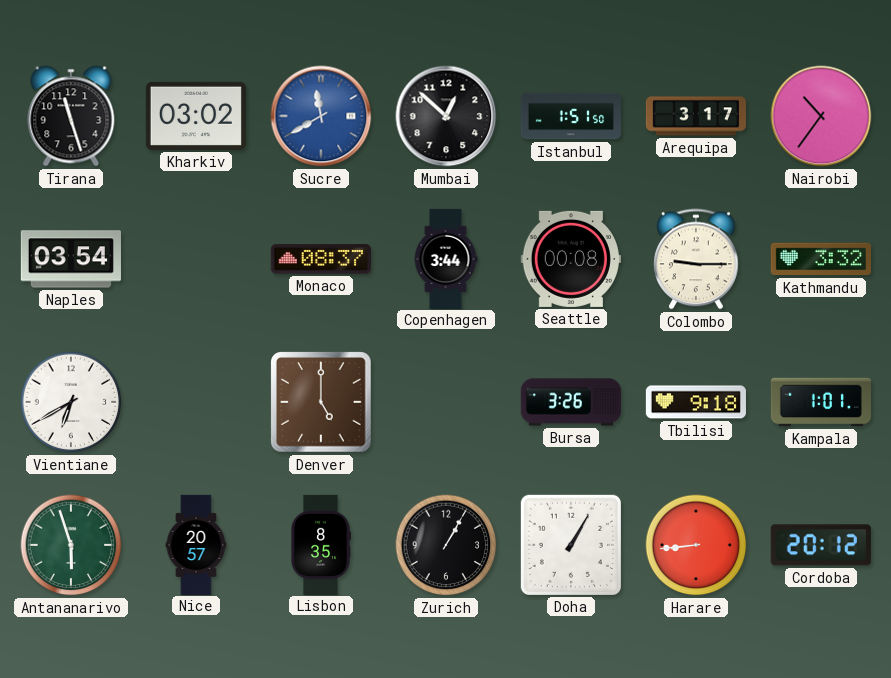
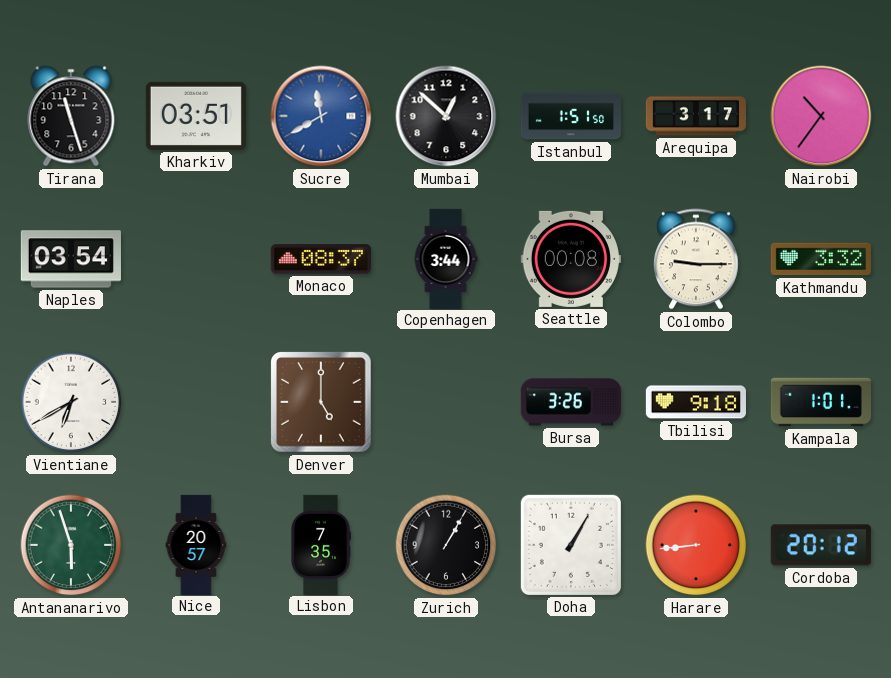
Kharkiv: 03:02 -> 03:51
Lisbon: 8:35 -> 7:35
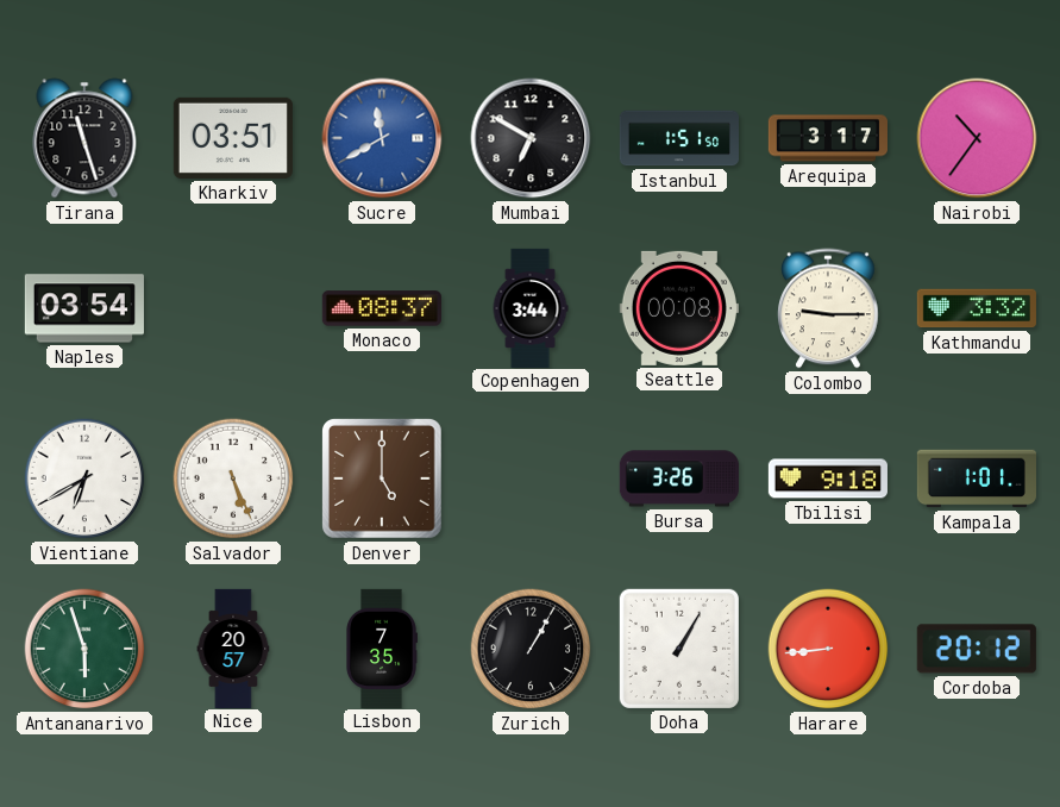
Mumbai: 12:52 -> 6:50
Salvador: none -> 5:26
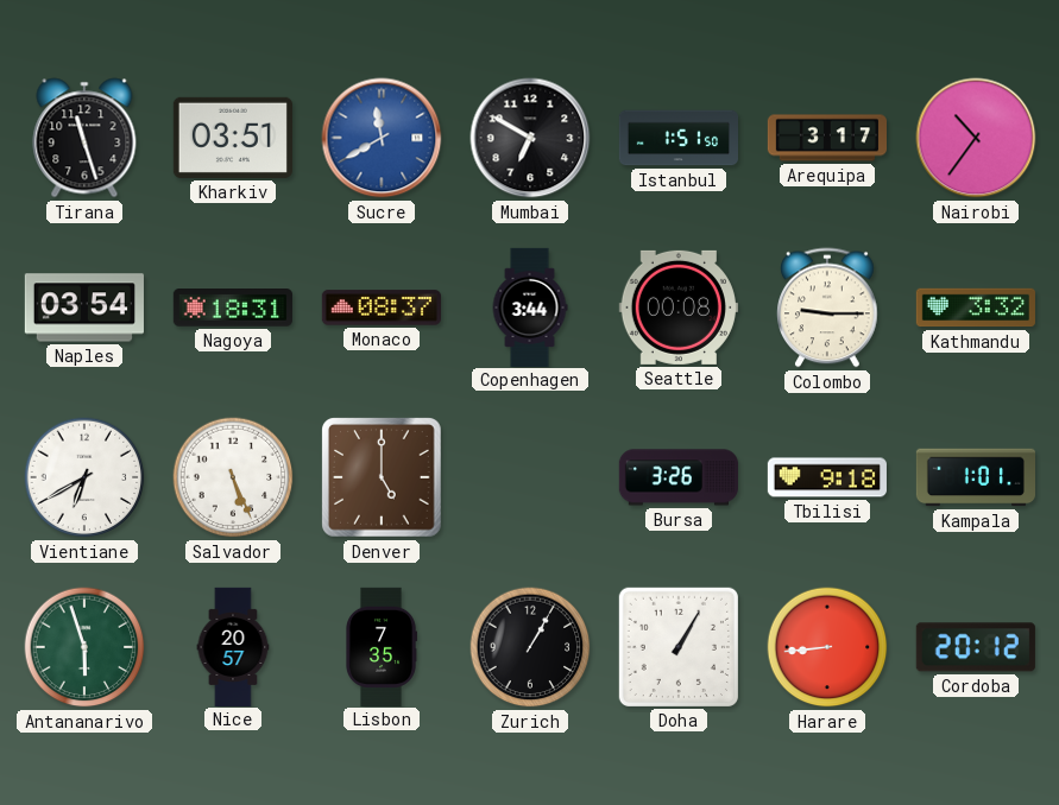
Nagoya: none -> 18:31
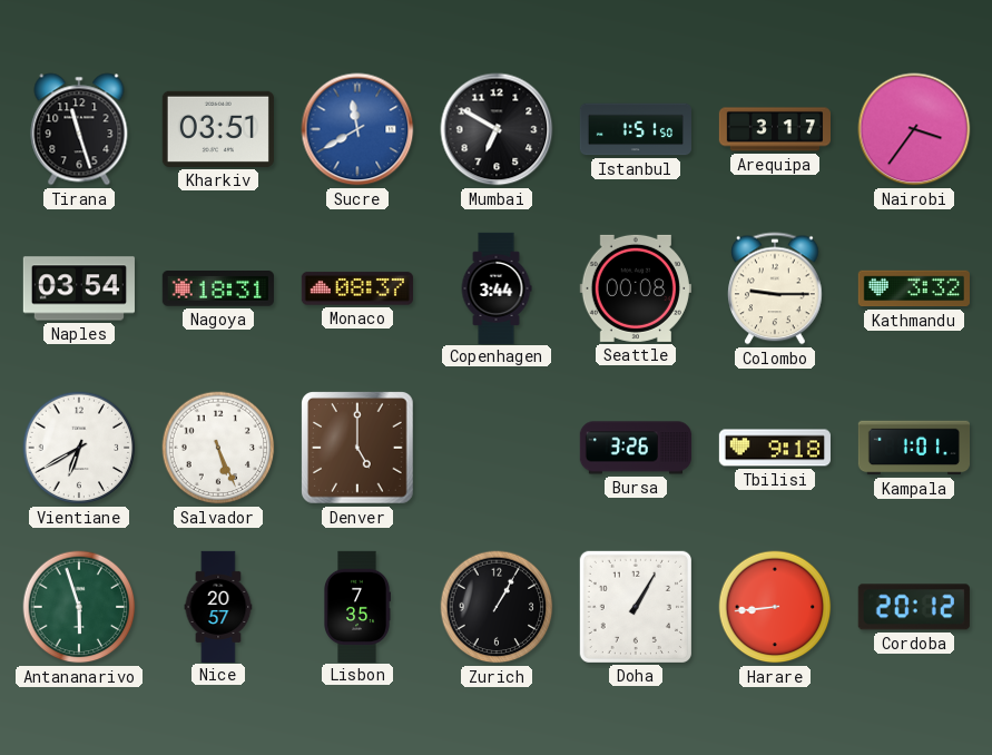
Nairobi: 10:36 -> 3:36
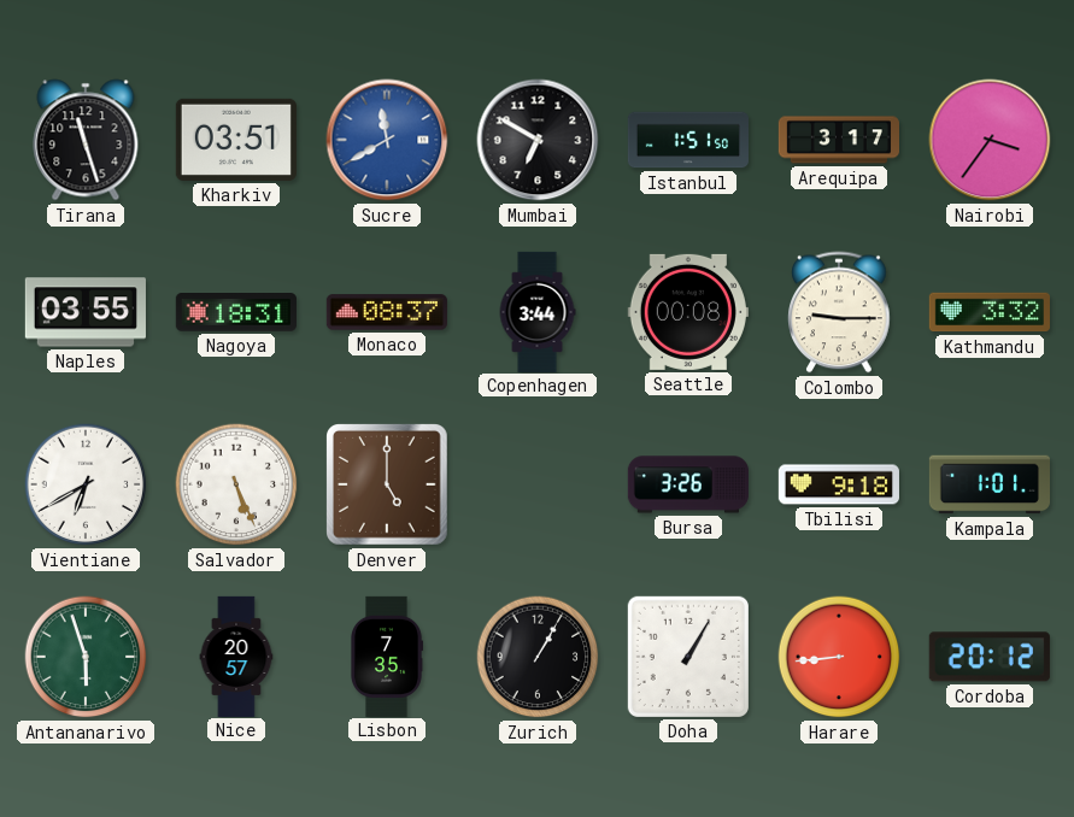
Naples: 03:54 -> 03:55
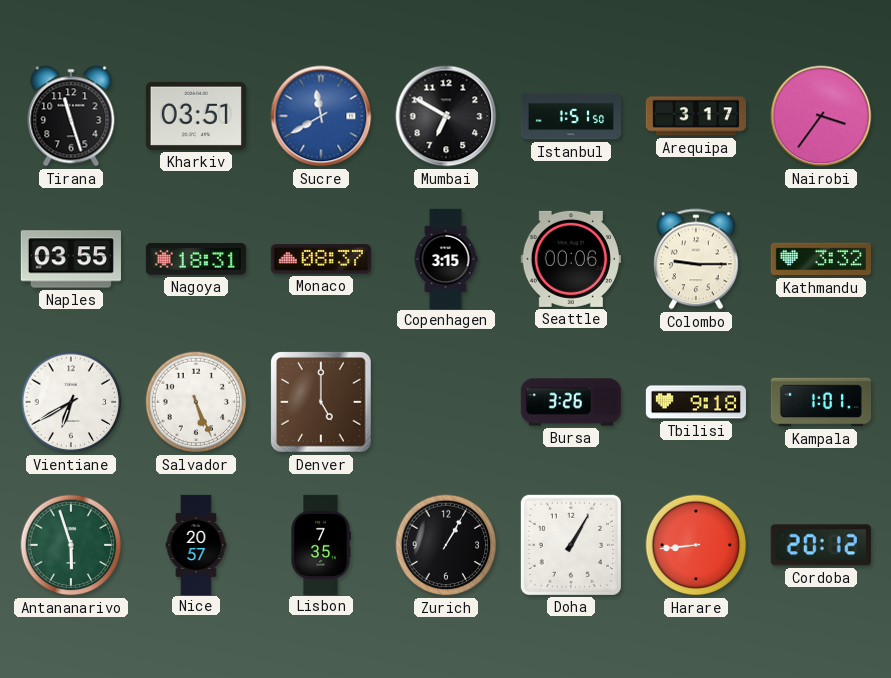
Copenhagen: 3:44 -> 3:15
Seattle: 00:08 -> 00:06
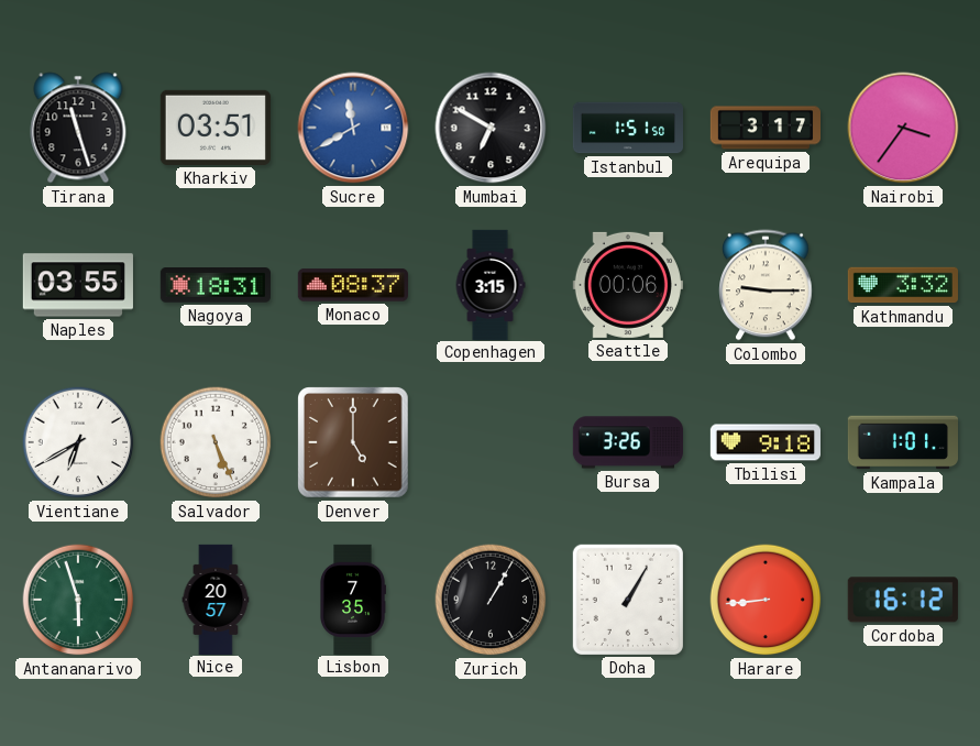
Cordoba: 20:12 -> 16:12
